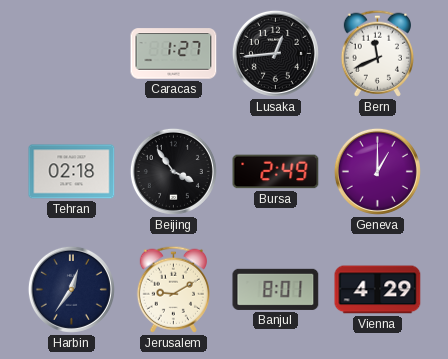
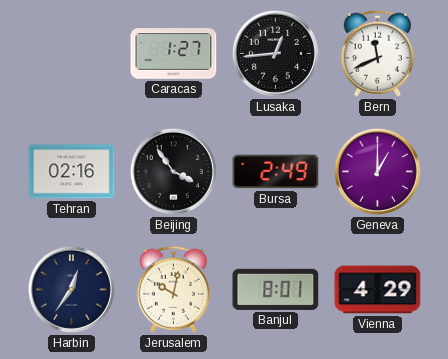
Tehran: 02:18 -> 02:16
Jerusalem: 9:10 -> 10:02
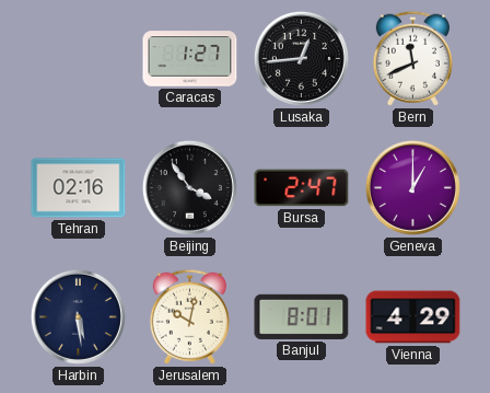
Bursa: 2:49 -> 2:47
Harbin: 12:36 -> 5:29
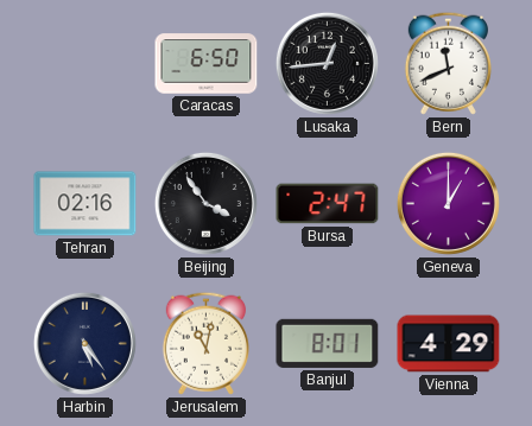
Caracas: 1:27 -> 6:50
Harbin: 5:29 -> 5:24
Jerusalem: 10:02 -> 11:02
